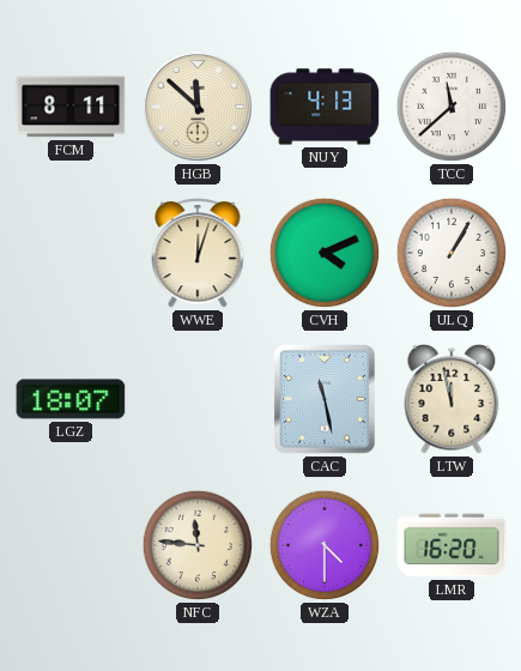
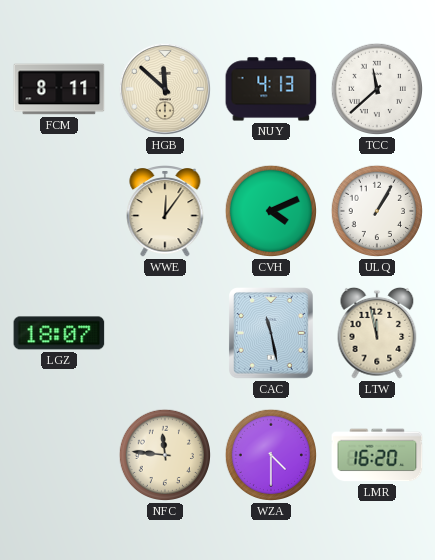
WWE: 12:03 -> 12:06
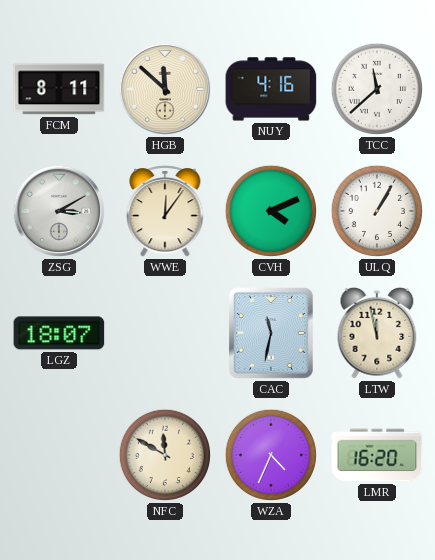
NUY: 4:13 -> 4:16
ZSG: none -> 3:10
CAC: 11:28 -> 11:32
NFC: 11:46 -> 11:50
WZA: 4:30 -> 4:34
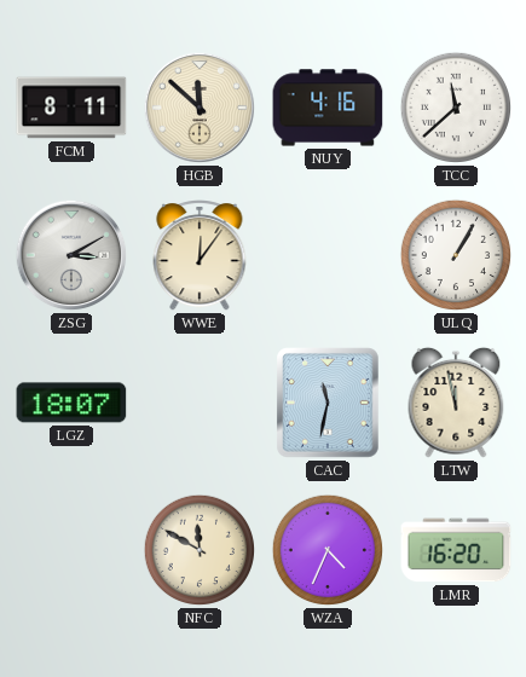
CVH: 4:11 -> none
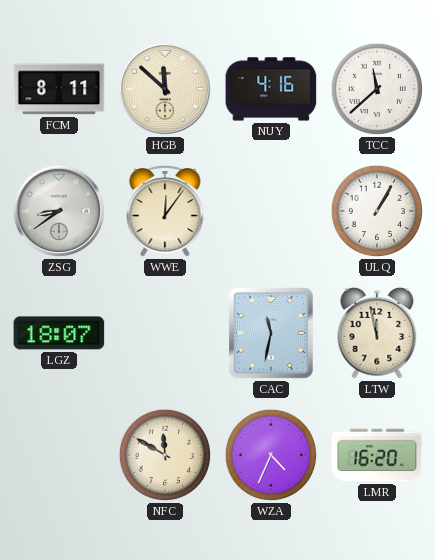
ZSG: 3:10 -> 8:39
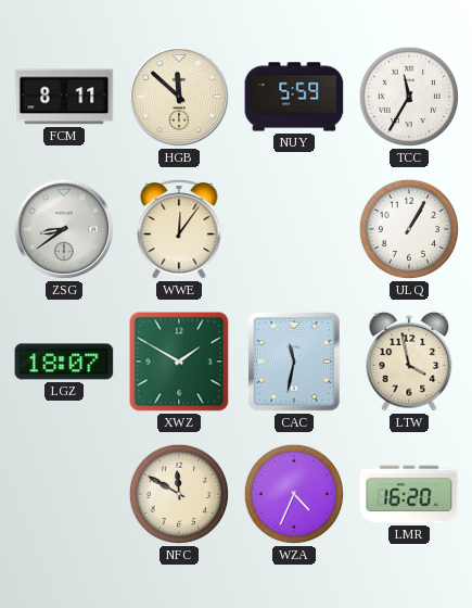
NUY: 4:16 -> 5:59
TCC: 11:38 -> 11:35
XWZ: none -> 1:50
LTW: 11:58 -> 3:58
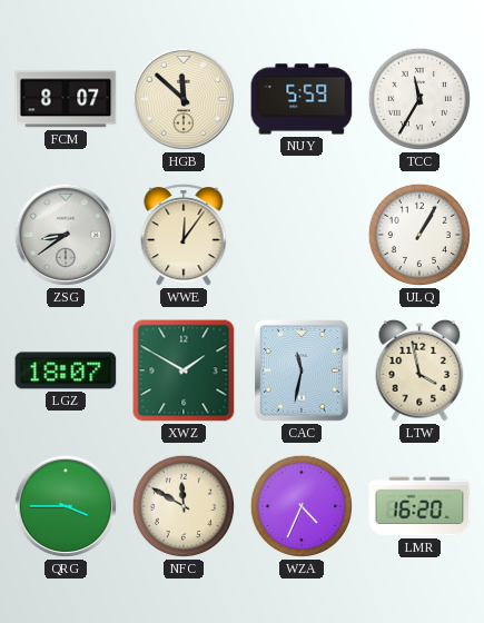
FCM: 8:11 -> 8:07
QRG: none -> 3:45
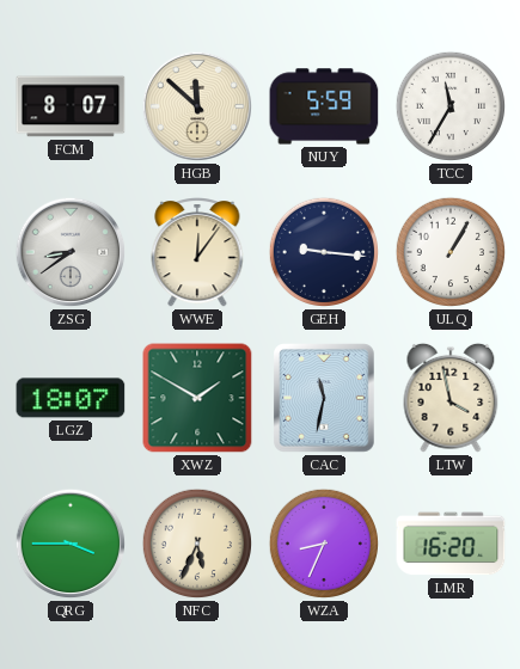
GEH: none -> 9:16
NFC: 11:50 -> 5:34
WZA: 4:34 -> 8:34
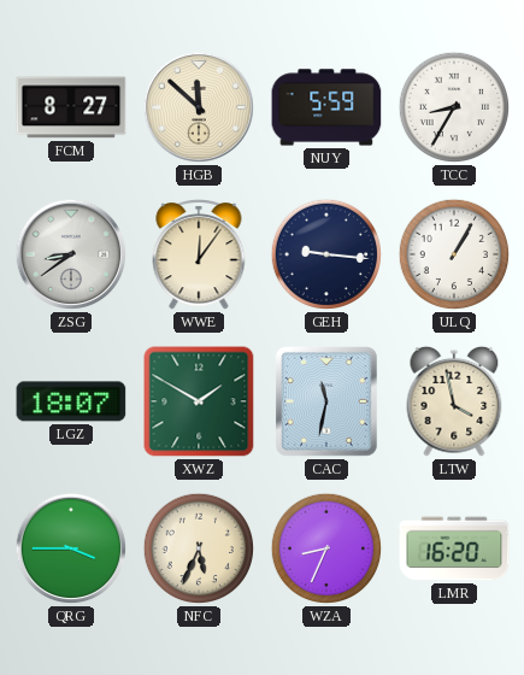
FCM: 8:07 -> 8:27
TCC: 11:35 -> 8:35
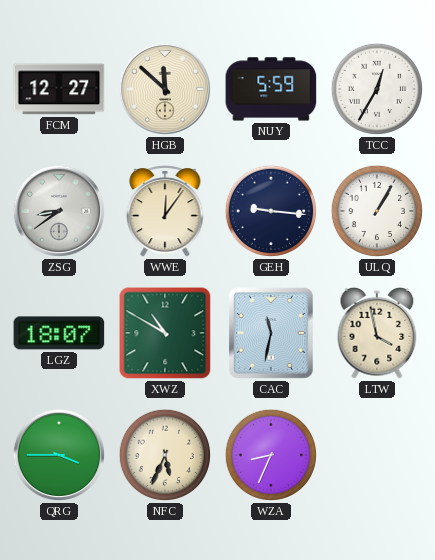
FCM: 8:27 -> 12:27
TCC: 8:35 -> 12:35
XWZ: 1:50 -> 10:50
LMR: 16:20 -> none
